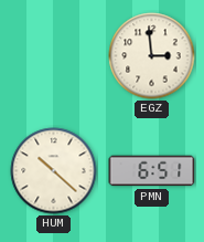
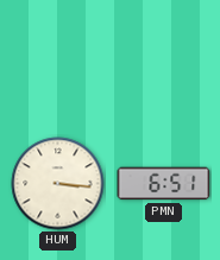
EGZ: 2:59 -> none
HUM: 10:22 -> 3:16
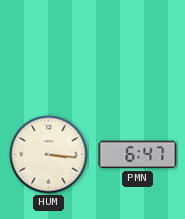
PMN: 6:51 -> 6:47
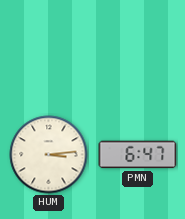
HUM: 3:16 -> 3:14
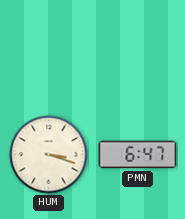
HUM: 3:14 -> 3:18
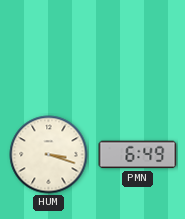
PMN: 6:47 -> 6:49
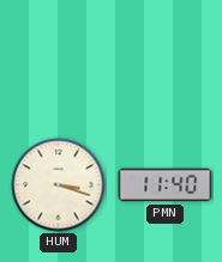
PMN: 6:49 -> 11:40
